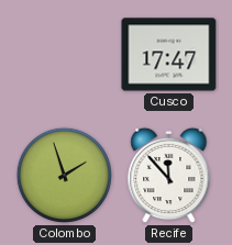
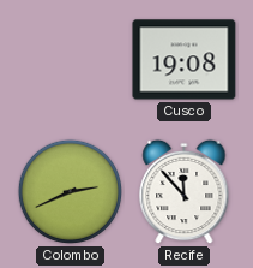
Cusco: 17:47 -> 19:08
Colombo: 1:57 -> 2:41
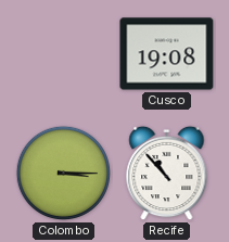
Colombo: 2:41 -> 3:15
Recife: 11:53 -> 10:53
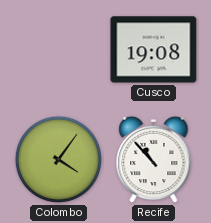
Colombo: 3:15 -> 4:06
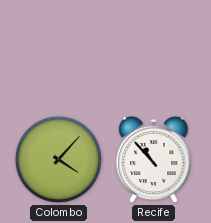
Cusco: 19:08 -> none
Colombo: 4:06 -> 4:07
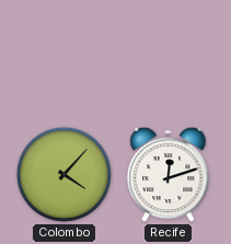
Recife: 10:53 -> 12:12
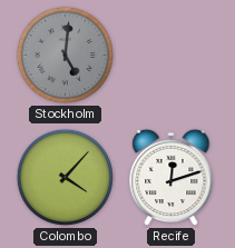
Stockholm: none -> 5:01
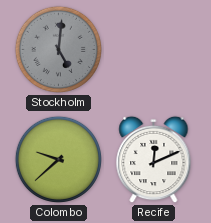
Colombo: 4:07 -> 9:38
Recife: 12:12 -> 12:11
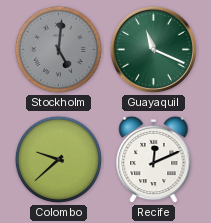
Guayaquil: none -> 11:19
